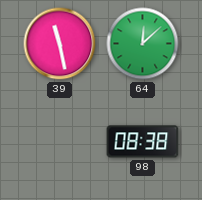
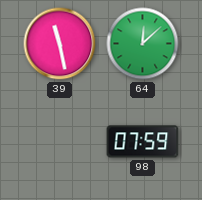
98: 08:38 -> 07:59
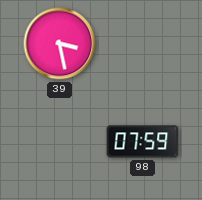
39: 11:28 -> 3:28
64: 12:08 -> none
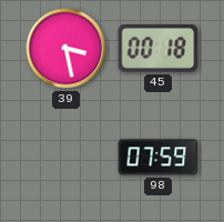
45: none -> 00:18
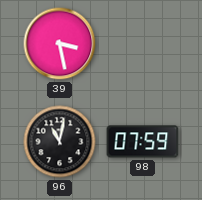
45: 00:18 -> none
96: none -> 11:02
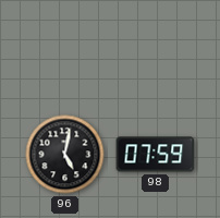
39: 3:28 -> none
96: 11:02 -> 5:02
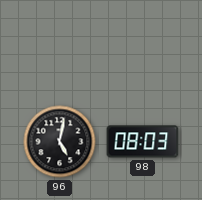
98: 07:59 -> 08:03
